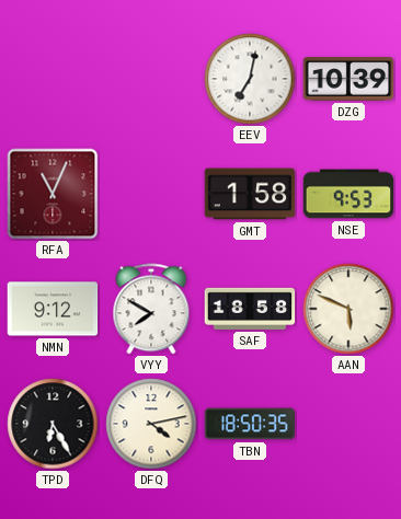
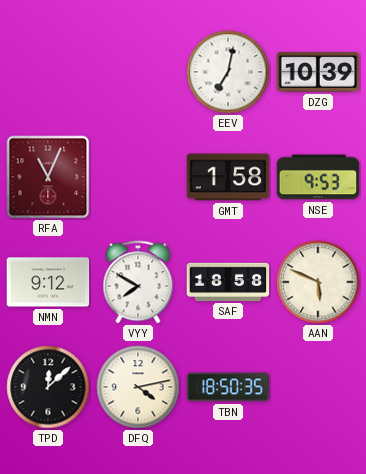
TPD: 6:25 -> 12:08
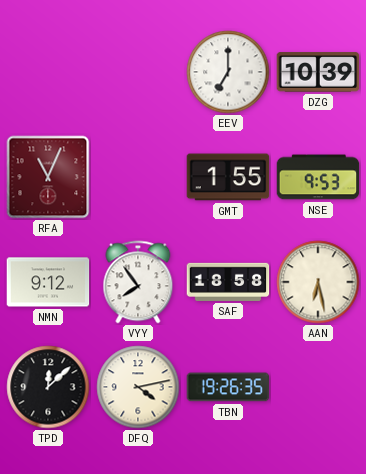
EEV: 7:02 -> 7:00
GMT: 1:58 -> 1:55
VYY: 7:50 -> 7:54
AAN: 5:49 -> 6:28
TBN: 18:50 -> 19:26
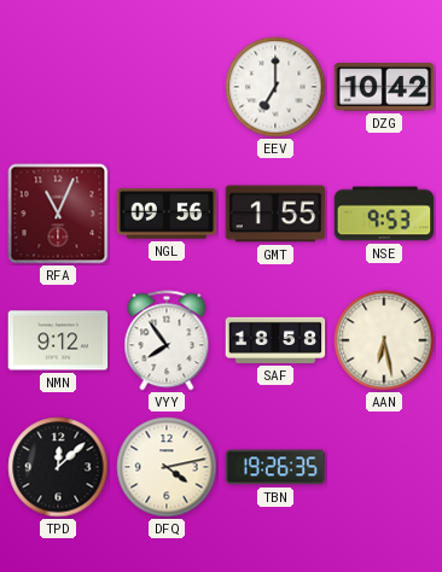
DZG: 10:39 -> 10:42
NGL: none -> 09:56
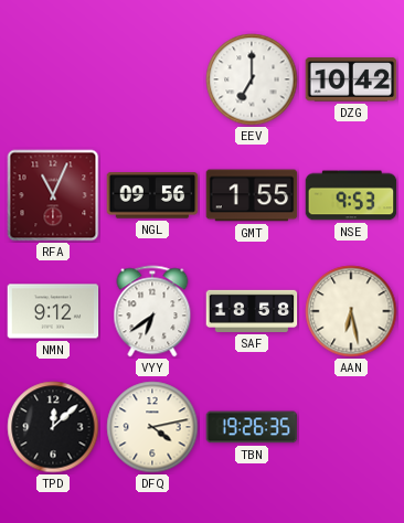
VYY: 7:54 -> 6:39
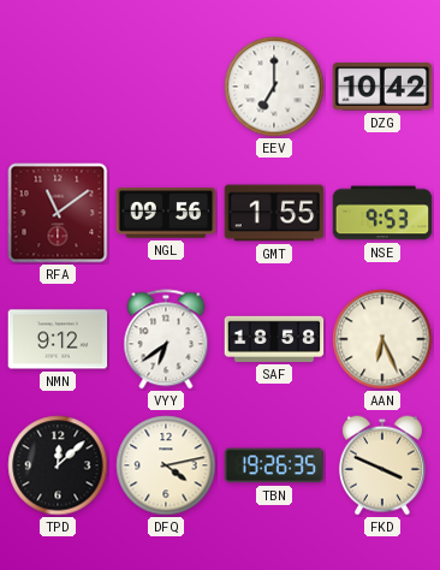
RFA: 11:04 -> 11:09
AAN: 6:28 -> 6:26
FKD: none -> 3:49
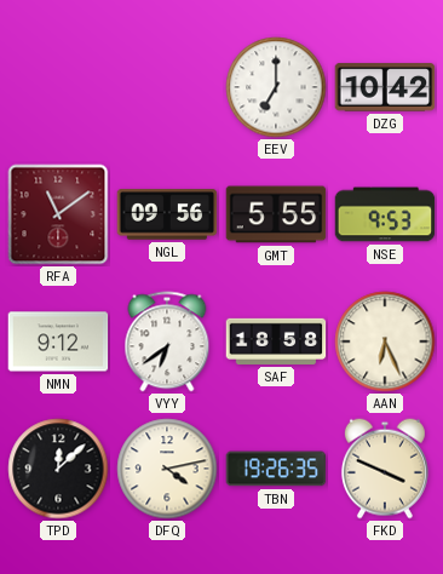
GMT: 1:55 -> 5:55
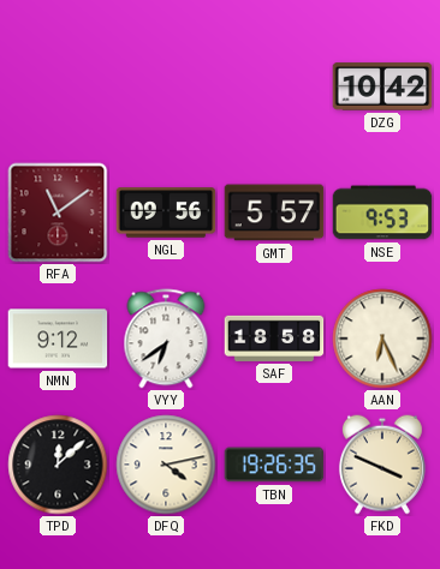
EEV: 7:00 -> none
GMT: 5:55 -> 5:57
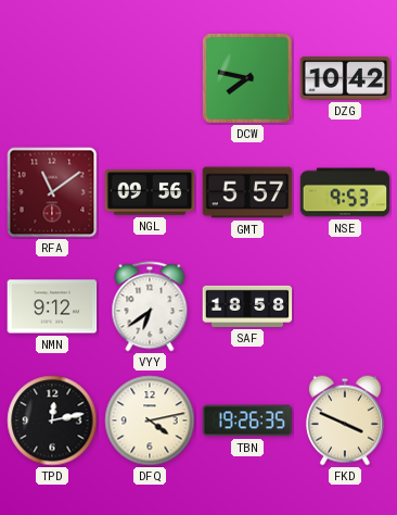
DCW: none -> 7:47
AAN: 6:26 -> none
TPD: 12:08 -> 12:13
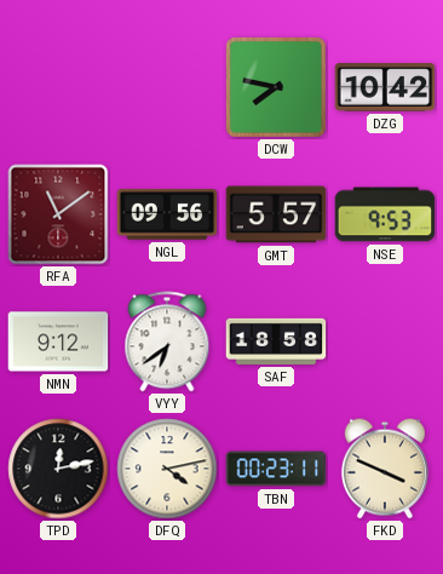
TBN: 19:26 -> 00:23
